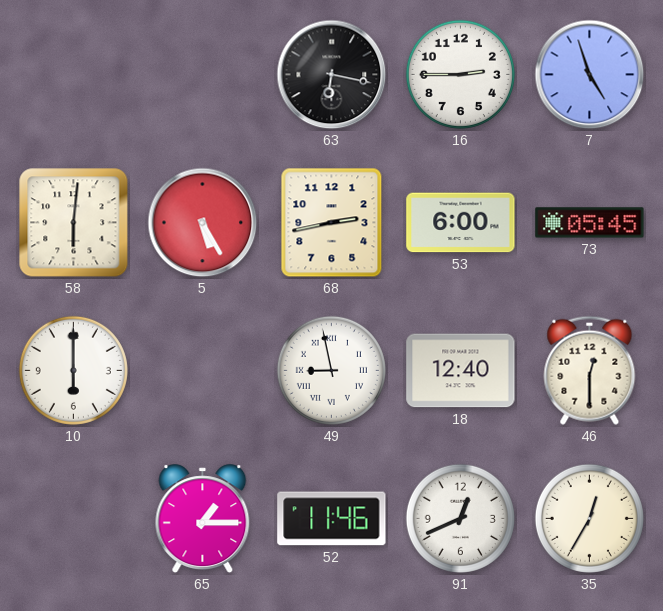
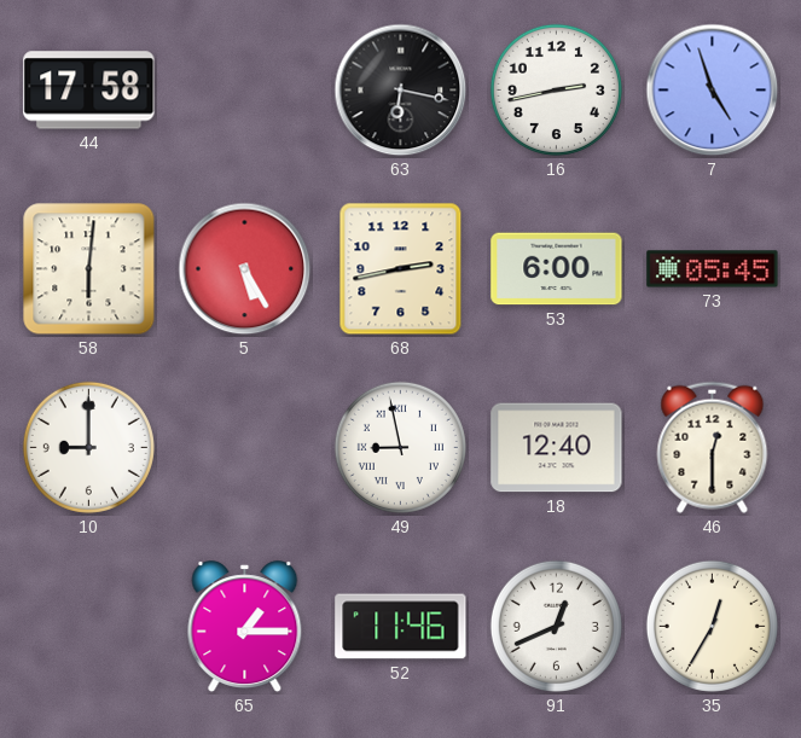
44: none -> 17:58
16: 2:45 -> 2:43
10: 6:00 -> 9:00
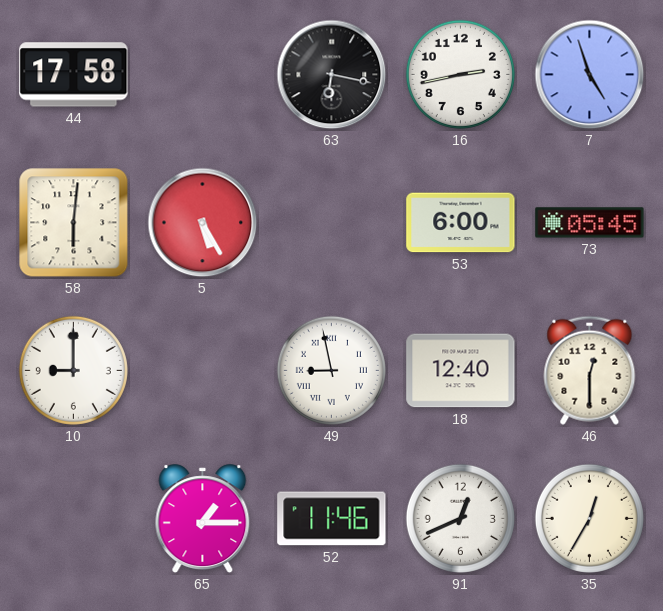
68: 2:43 -> none
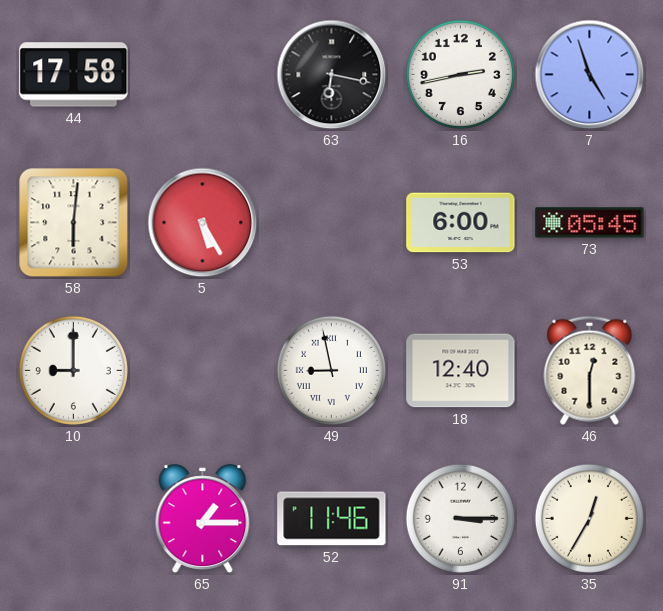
91: 12:41 -> 3:15
